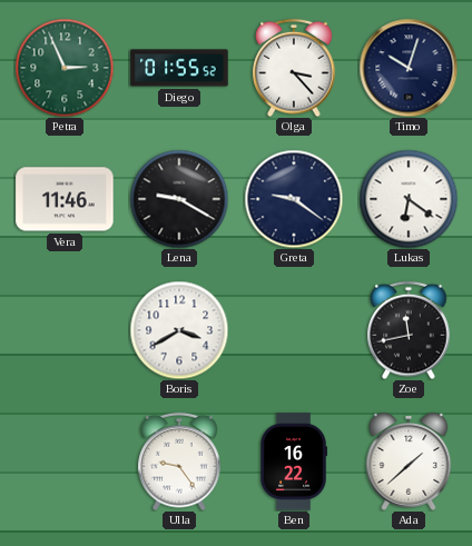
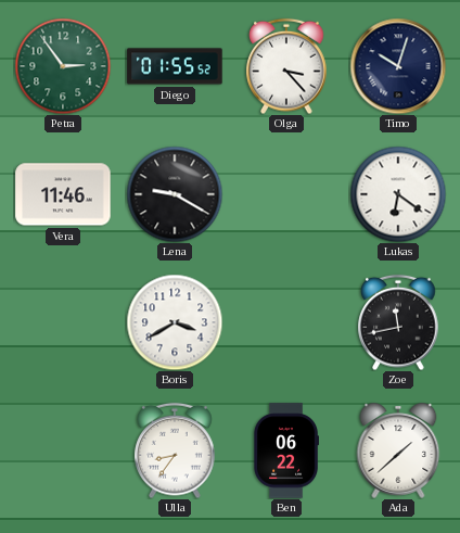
Petra: 2:56 -> 2:54
Greta: 9:21 -> none
Ulla: 9:24 -> 8:36
Ben: 16:22 -> 06:22
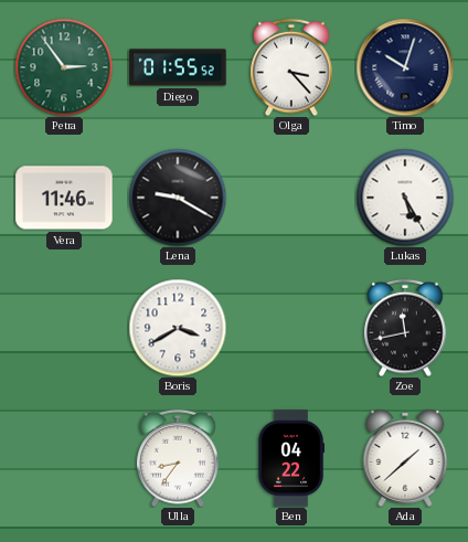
Lukas: 6:21 -> 5:25
Ben: 06:22 -> 04:22
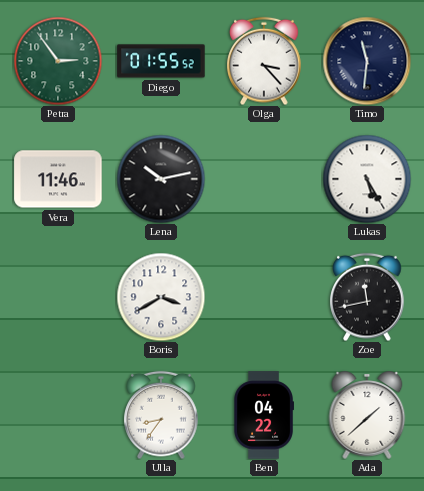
Timo: 10:03 -> 11:31
Lena: 9:20 -> 10:13
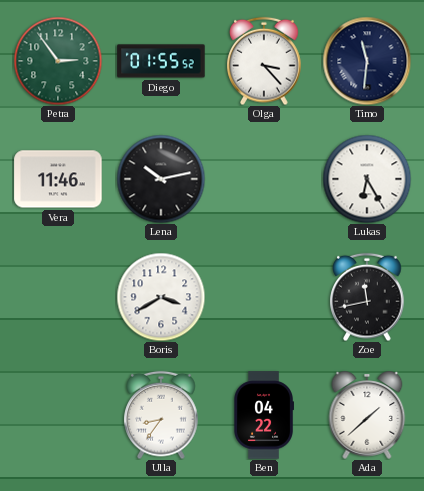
Lukas: 5:25 -> 6:25
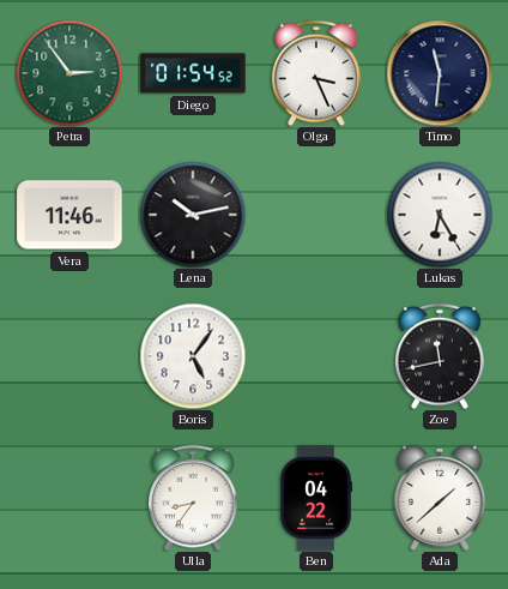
Diego: 01:55 -> 01:54
Olga: 3:23 -> 3:26
Boris: 3:40 -> 5:06
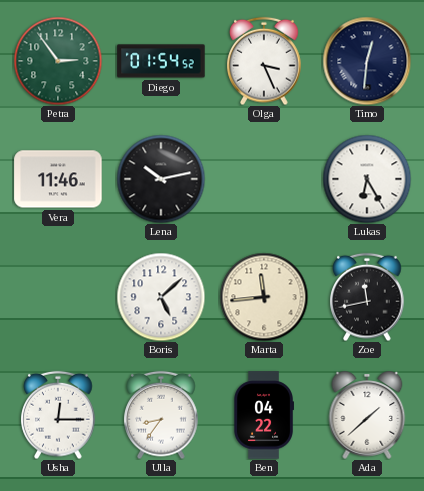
Timo: 11:31 -> 12:31
Boris: 5:06 -> 5:08
Marta: none -> 11:44
Usha: none -> 12:15
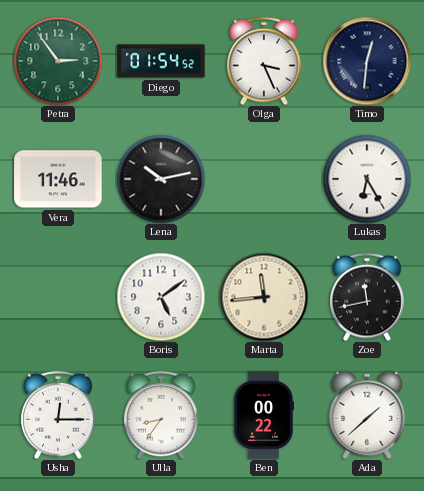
Boris: 5:08 -> 5:09
Ben: 04:22 -> 00:22
